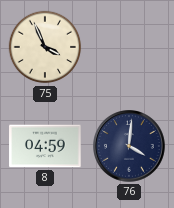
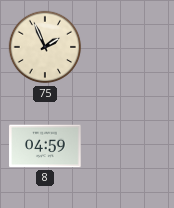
75: 3:56 -> 1:56
76: 4:01 -> none
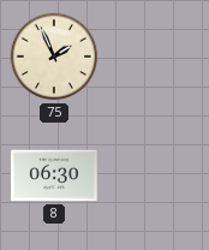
8: 04:59 -> 06:30
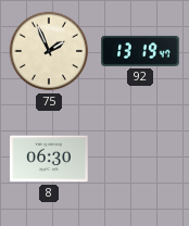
92: none -> 13:19
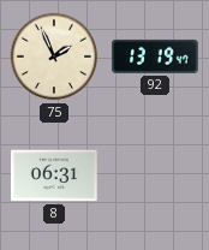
8: 06:30 -> 06:31
